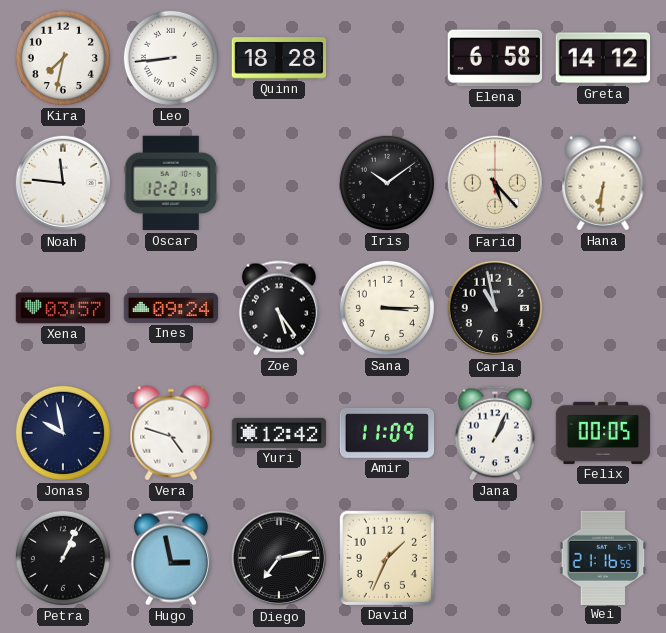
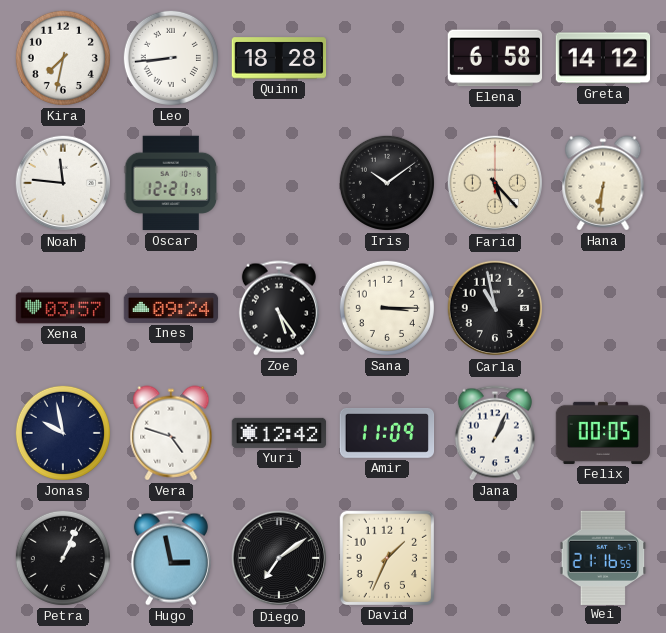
Diego: 7:13 -> 7:09
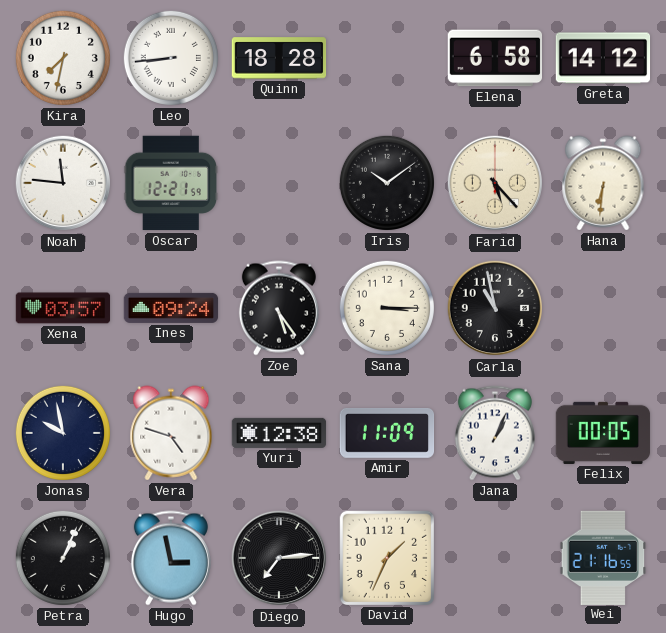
Yuri: 12:42 -> 12:38
Diego: 7:09 -> 7:14
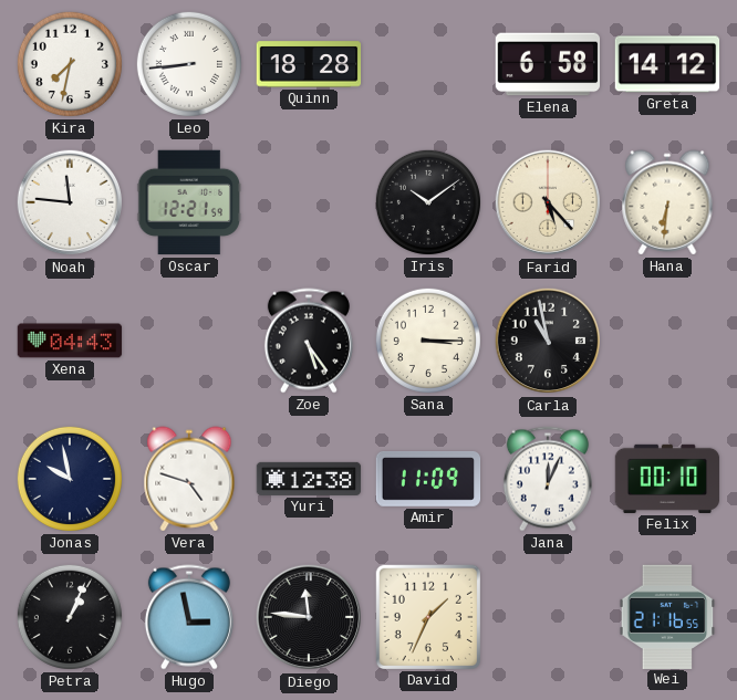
Xena: 03:57 -> 04:43
Ines: 09:24 -> none
Jana: 1:04 -> 12:04
Felix: 00:05 -> 00:10
Diego: 7:14 -> 11:46
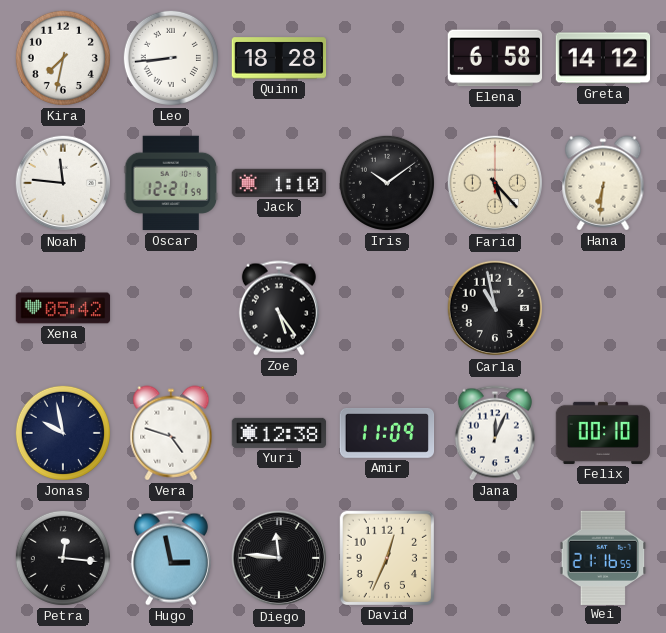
Jack: none -> 1:10
Xena: 04:43 -> 05:42
Sana: 3:15 -> none
Petra: 1:04 -> 12:16
David: 1:34 -> 12:34
